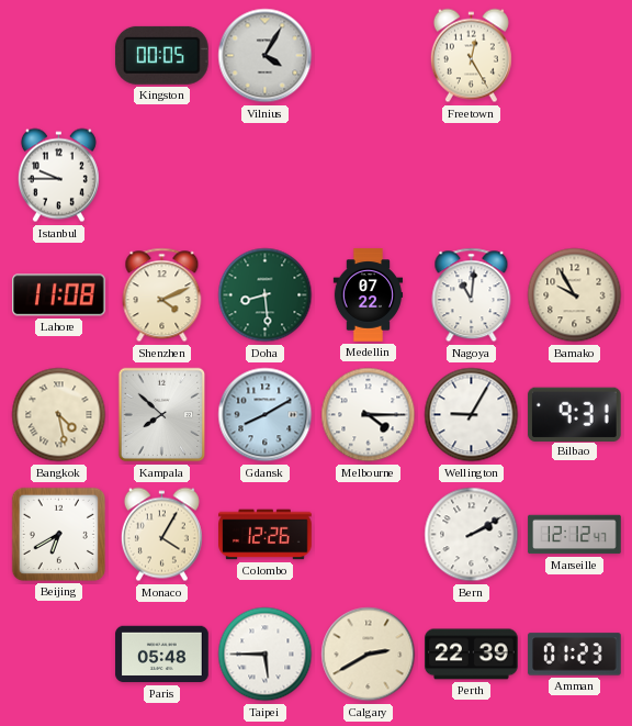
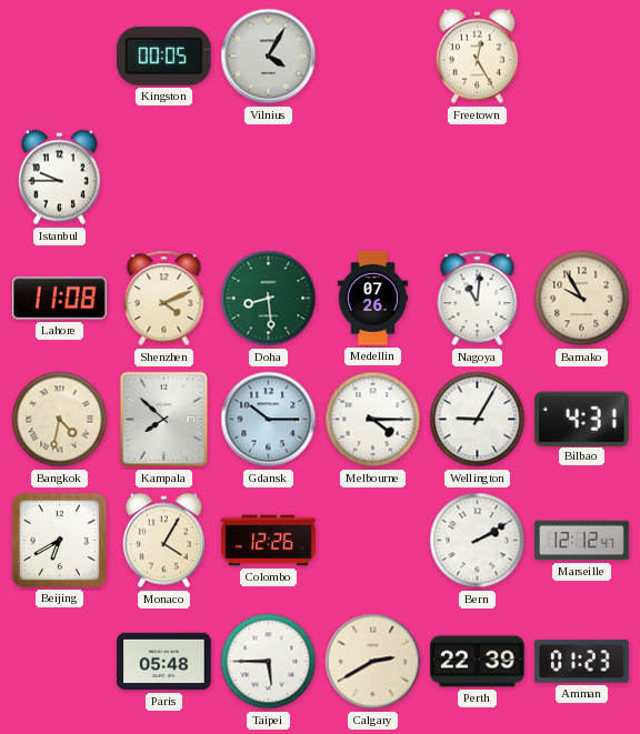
Medellin: 07:22 -> 07:26
Bangkok: 4:28 -> 4:32
Gdansk: 8:10 -> 10:15
Bilbao: 9:31 -> 4:31
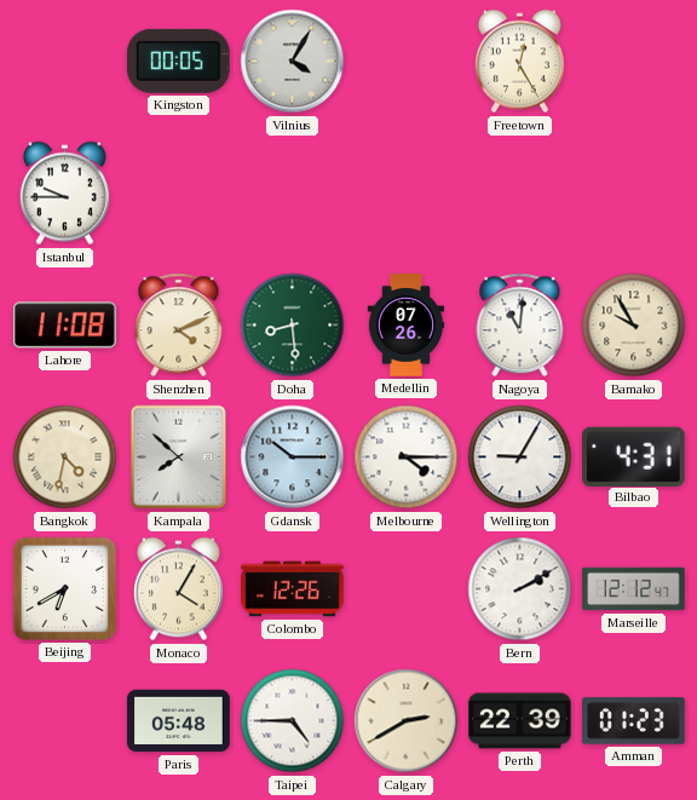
Taipei: 5:45 -> 4:45
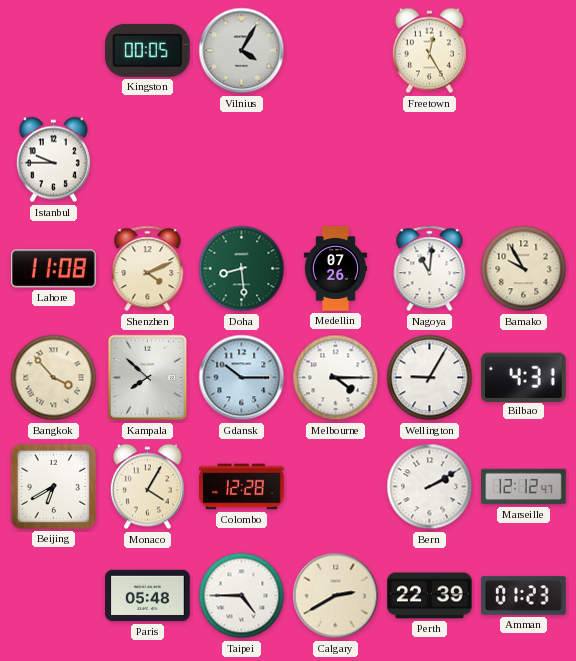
Bangkok: 4:32 -> 3:53
Colombo: 12:26 -> 12:28
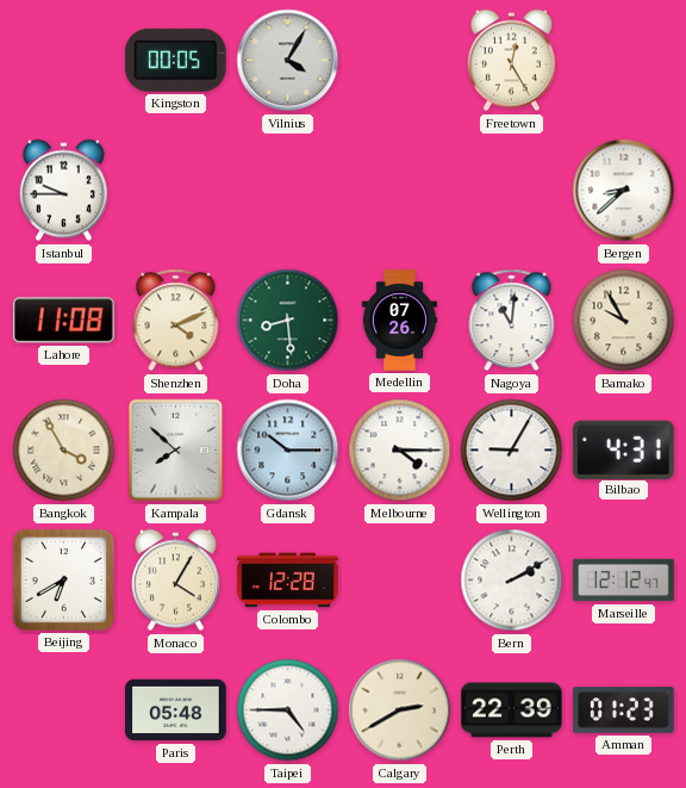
Bergen: none -> 8:38
Bangkok: 3:53 -> 3:55
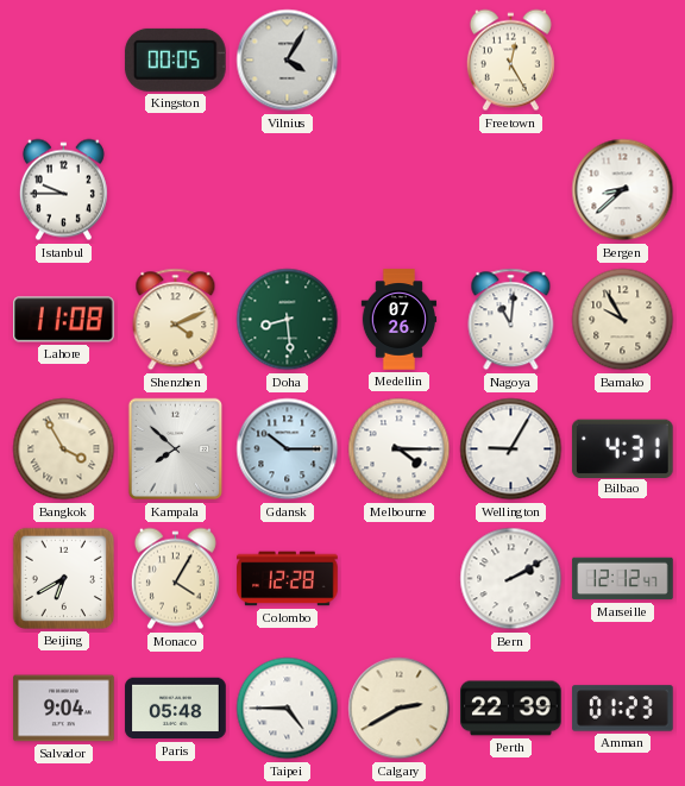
Salvador: none -> 9:04
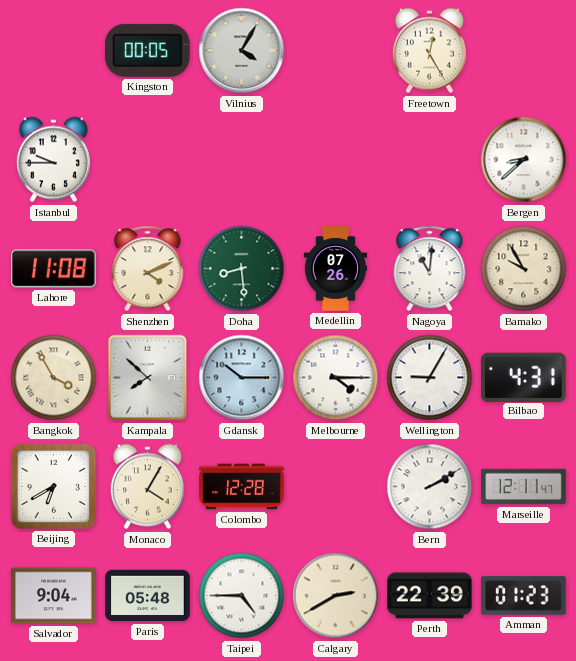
Marseille: 12:12 -> 12:11
